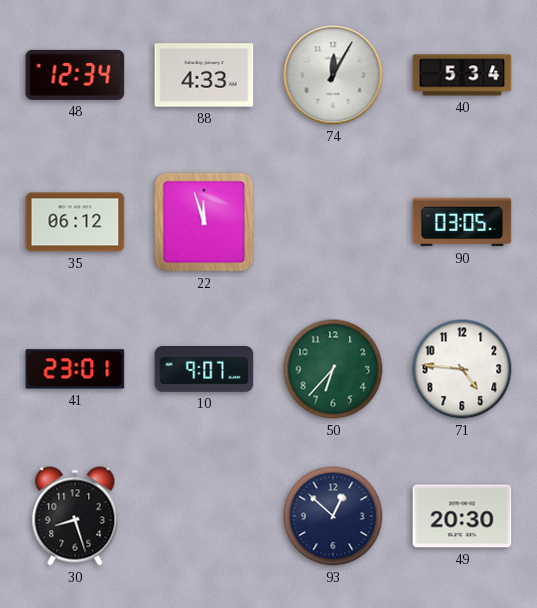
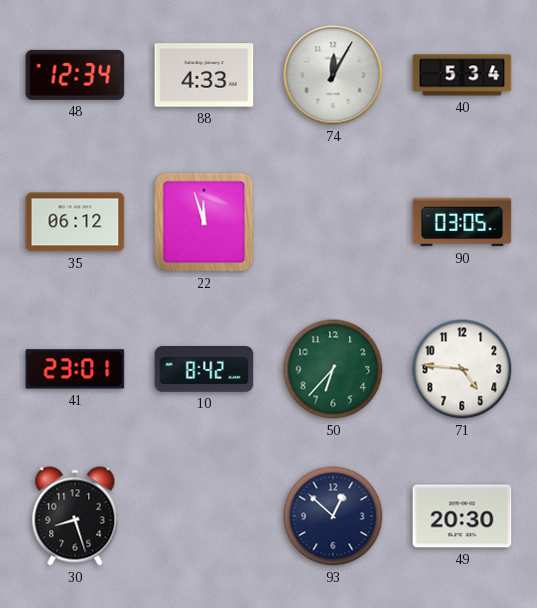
10: 9:07 -> 8:42
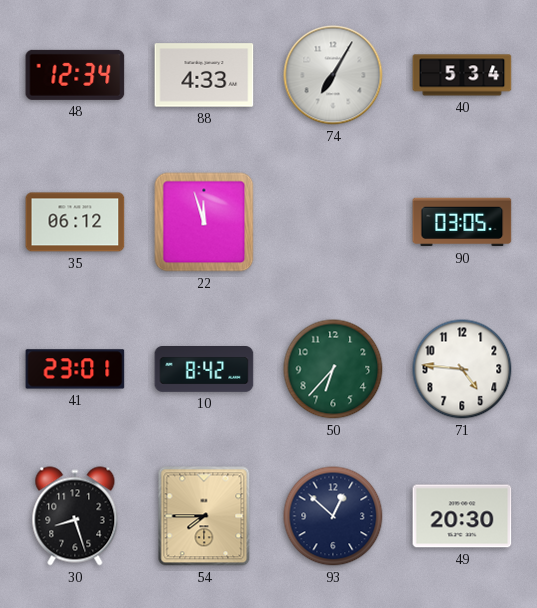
74: 12:05 -> 7:05
54: none -> 7:45
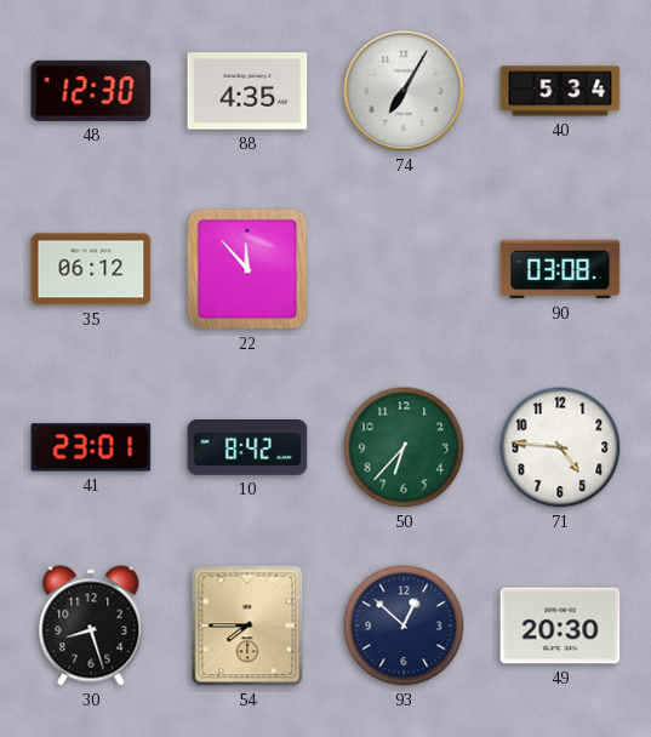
48: 12:34 -> 12:30
88: 4:33 -> 4:35
22: 11:57 -> 11:53
90: 03:05 -> 03:08
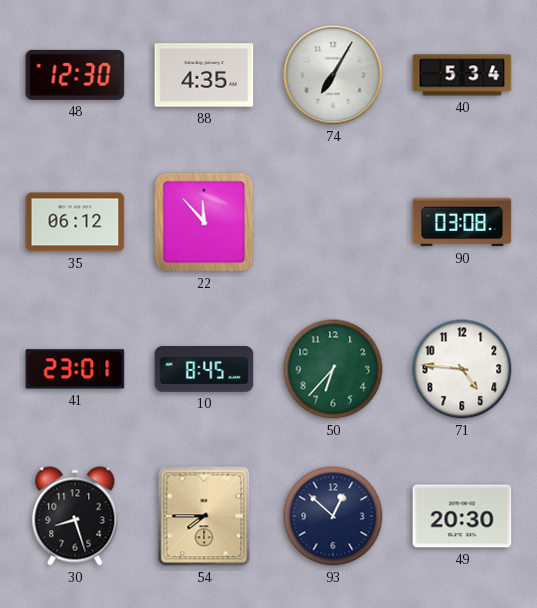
10: 8:42 -> 8:45
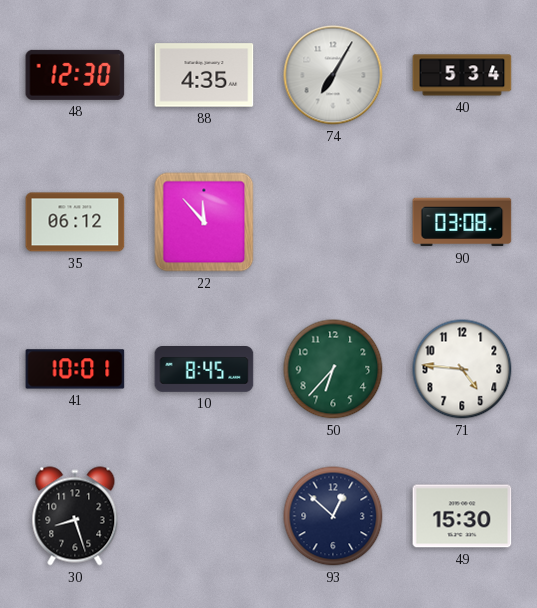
41: 23:01 -> 10:01
54: 7:45 -> none
49: 20:30 -> 15:30
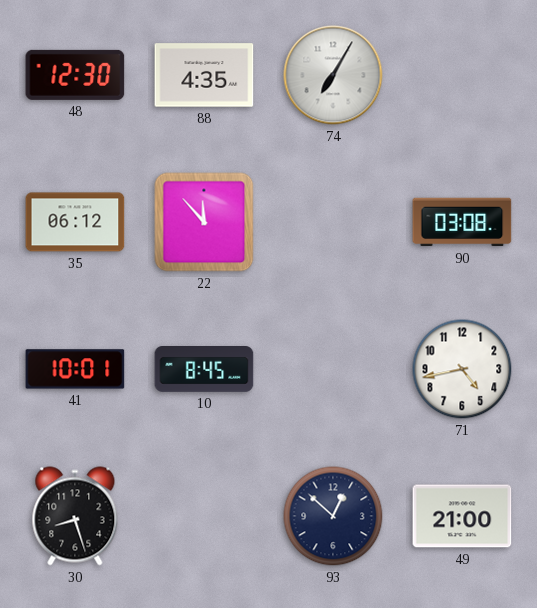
40: 5:34 -> none
50: 6:37 -> none
71: 4:46 -> 4:43
49: 15:30 -> 21:00
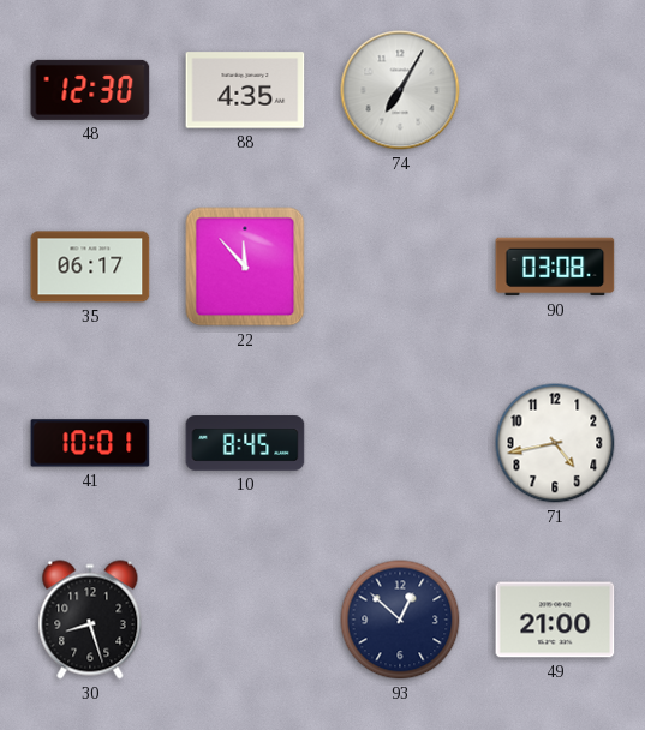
35: 06:12 -> 06:17
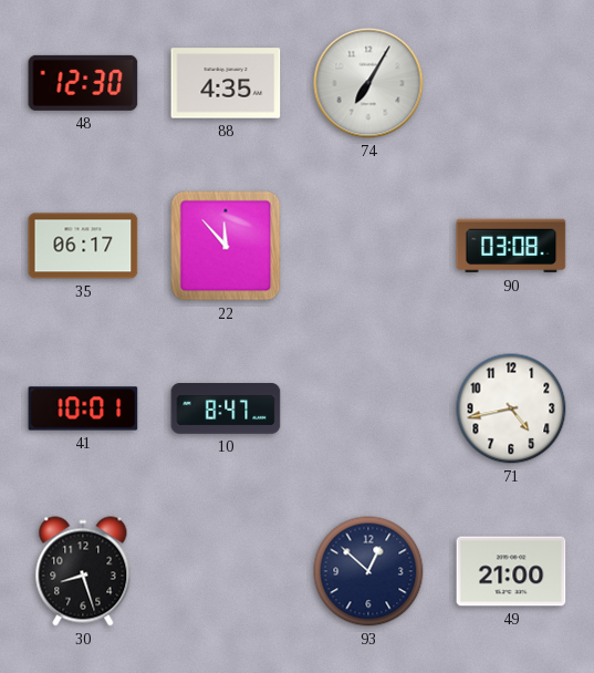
10: 8:45 -> 8:47
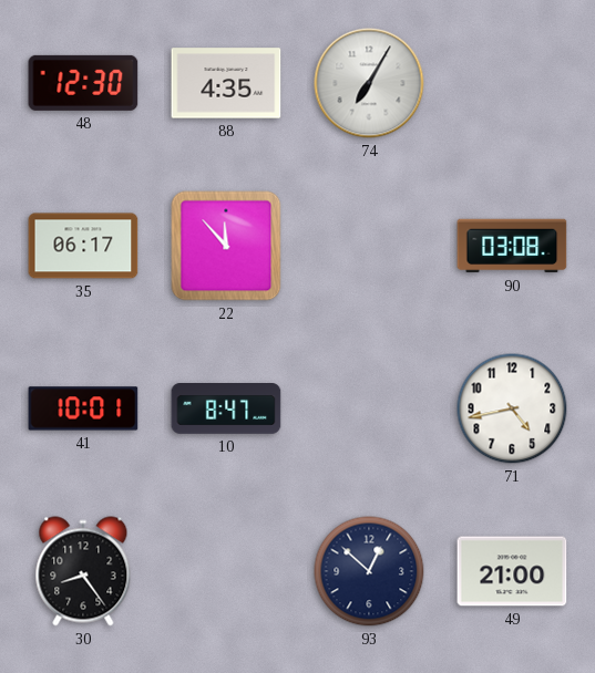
30: 8:27 -> 8:24
